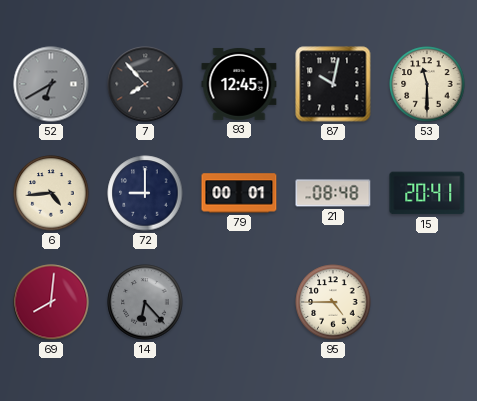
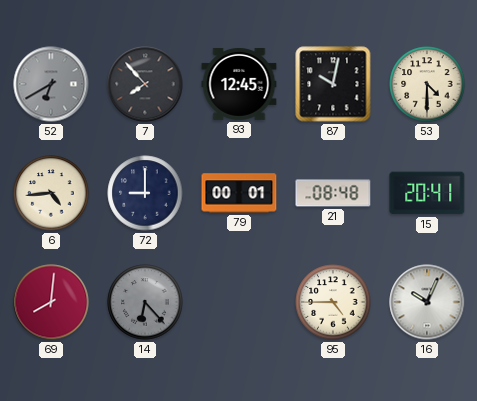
53: 11:30 -> 4:30
16: none -> 10:04
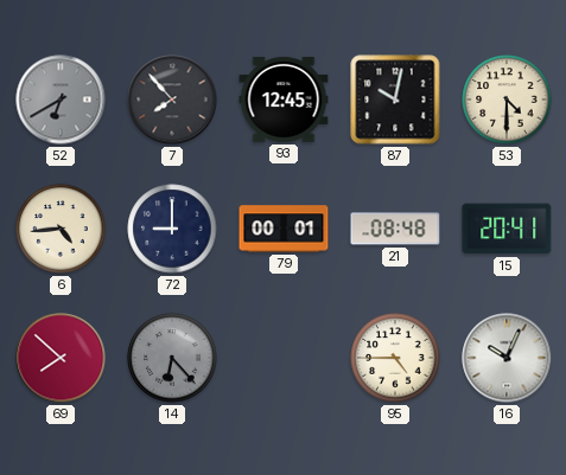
69: 8:01 -> 7:52
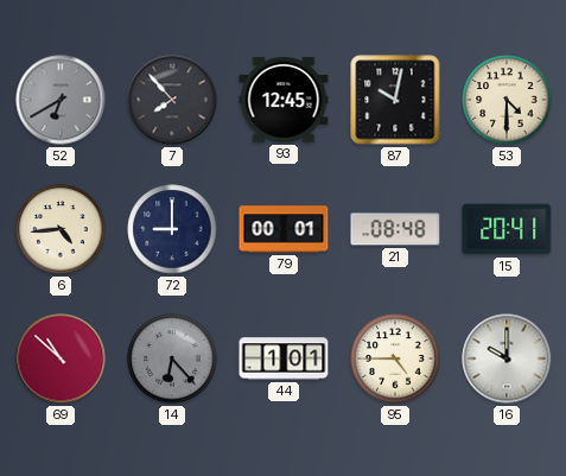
69: 7:52 -> 10:52
44: none -> 1:01
16: 10:04 -> 10:00
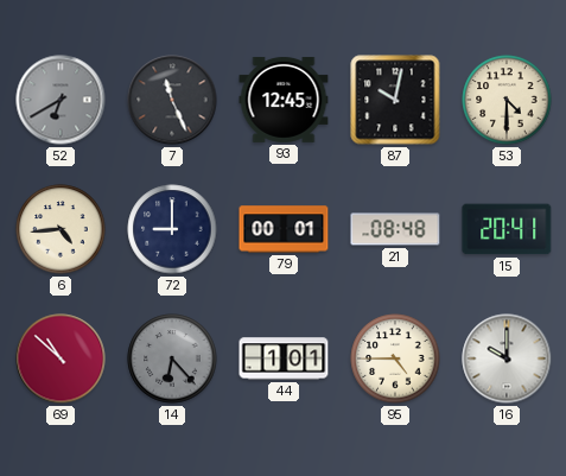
7: 7:53 -> 11:26
